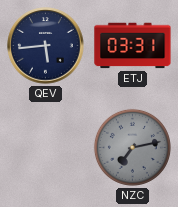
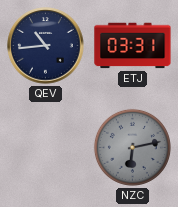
QEV: 5:44 -> 10:44
NZC: 7:13 -> 6:13
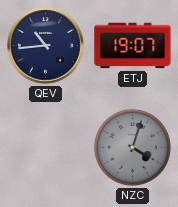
ETJ: 03:31 -> 19:07
NZC: 6:13 -> 4:03
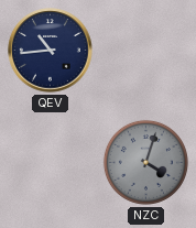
ETJ: 19:07 -> none
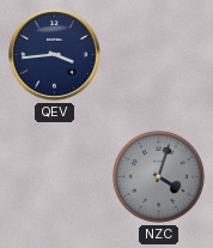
QEV: 10:44 -> 3:44
